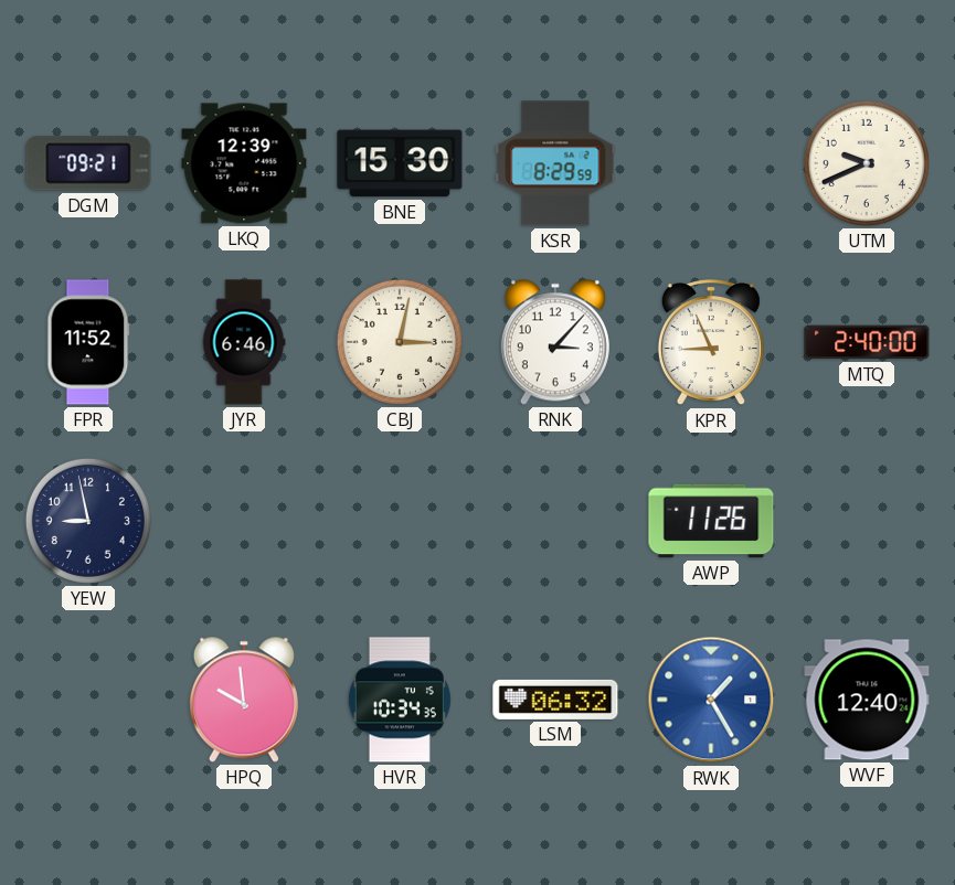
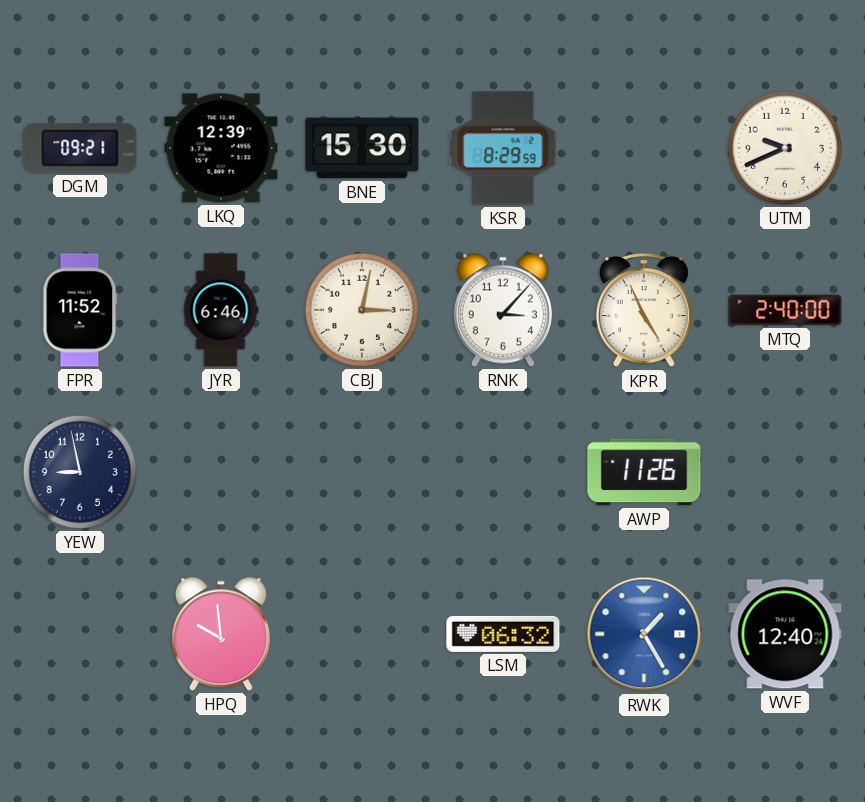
KPR: 8:56 -> 4:56
HVR: 10:34 -> none
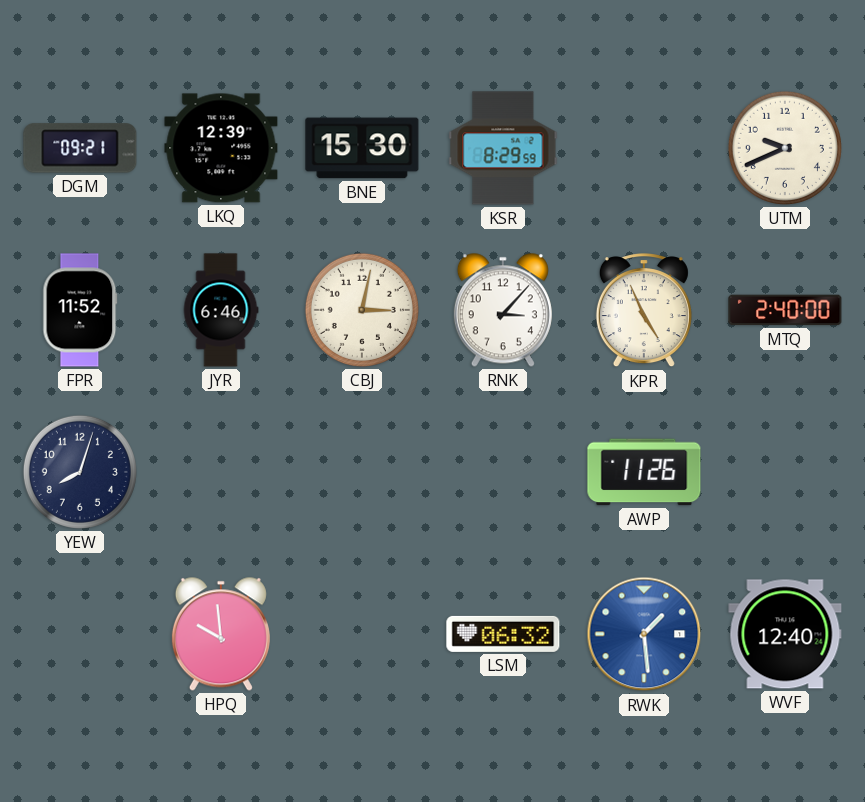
YEW: 8:58 -> 8:03
RWK: 1:25 -> 1:29
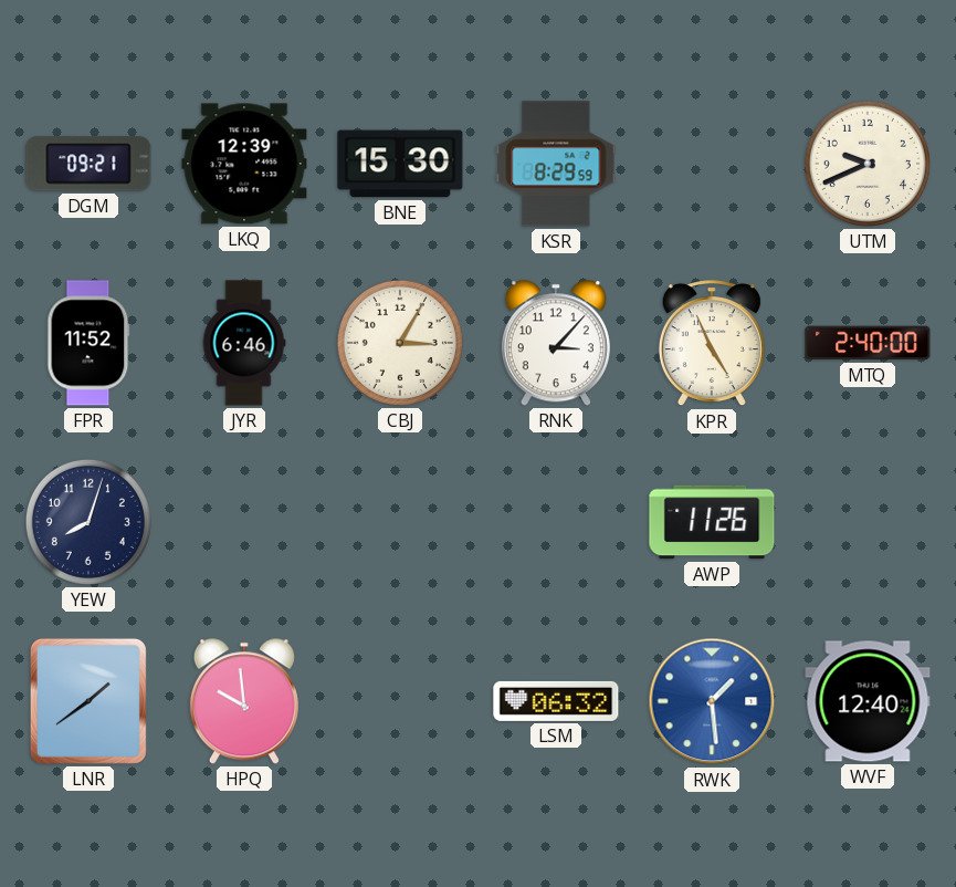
CBJ: 3:02 -> 3:05
LNR: none -> 1:39
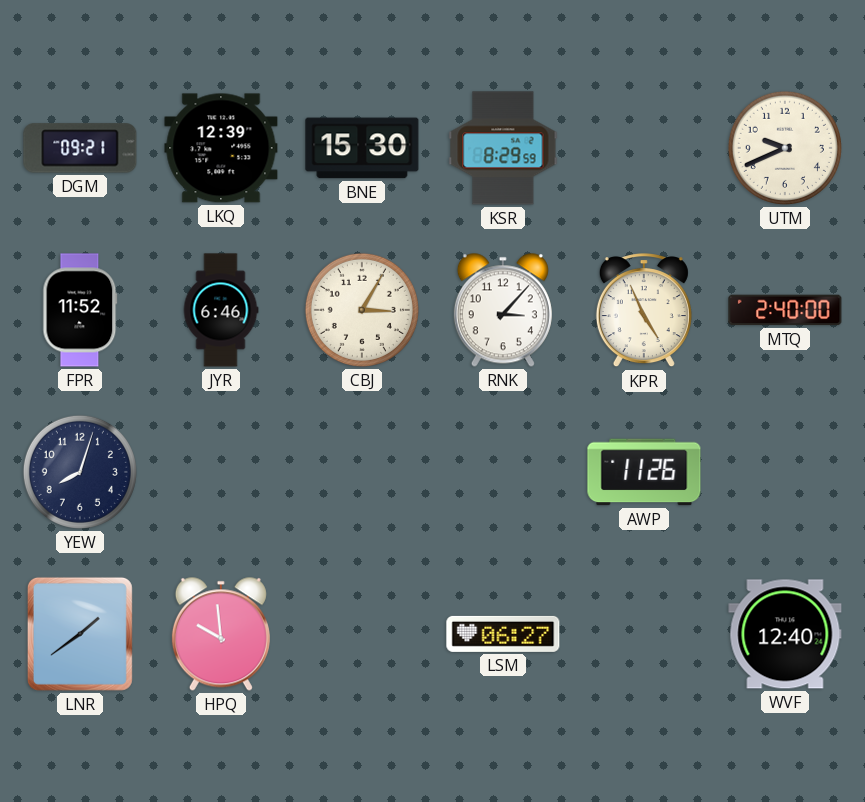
LSM: 06:32 -> 06:27
RWK: 1:29 -> none
